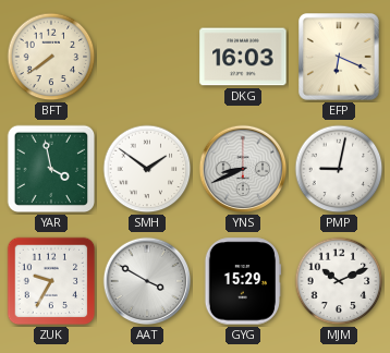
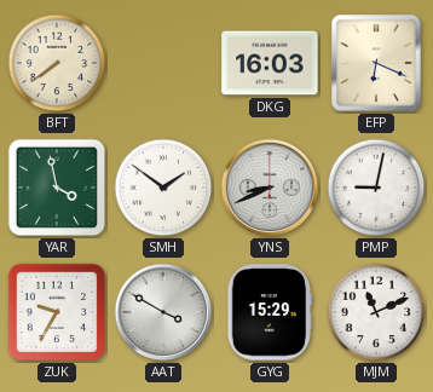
MJM: 10:11 -> 11:11
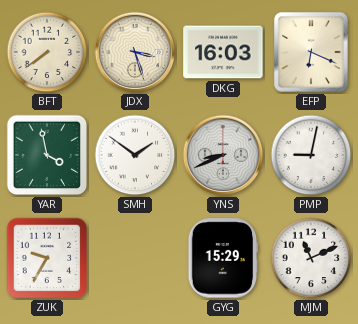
JDX: none -> 3:27
AAT: 3:50 -> none
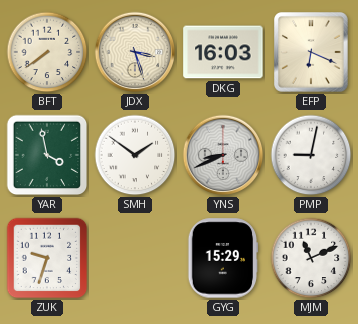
ZUK: 9:35 -> 9:33
